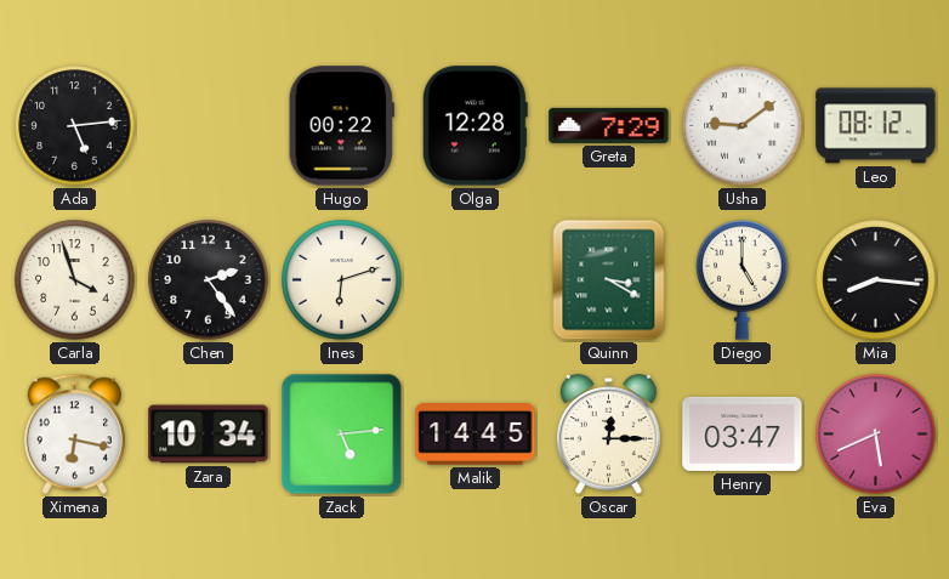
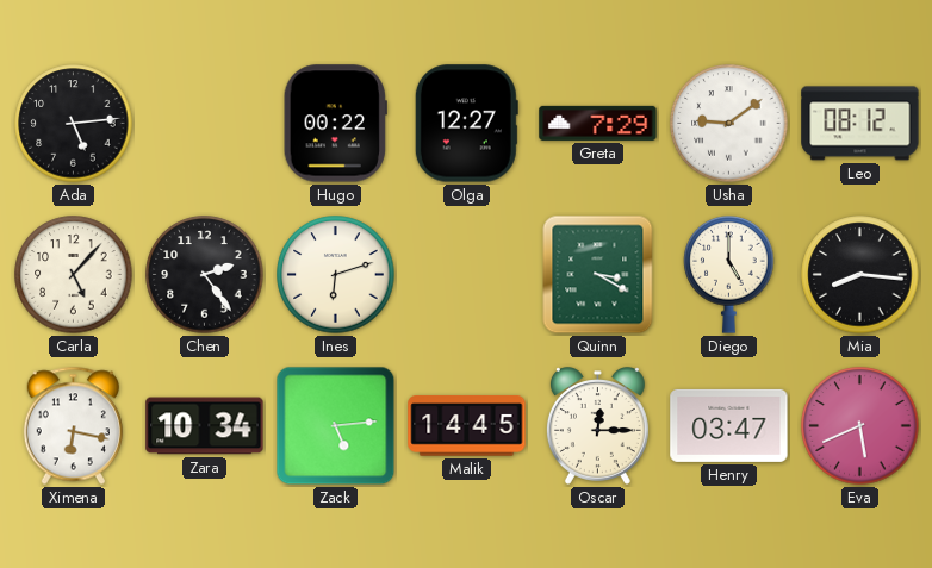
Olga: 12:28 -> 12:27
Carla: 3:57 -> 5:07
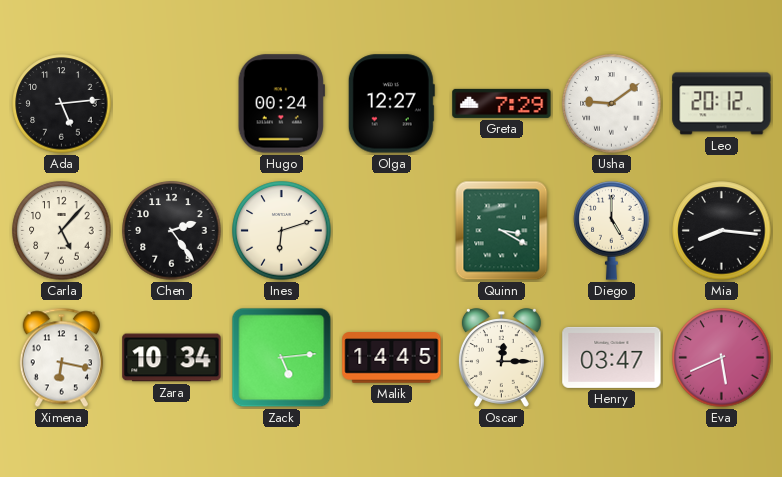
Hugo: 00:22 -> 00:24
Leo: 08:12 -> 20:12
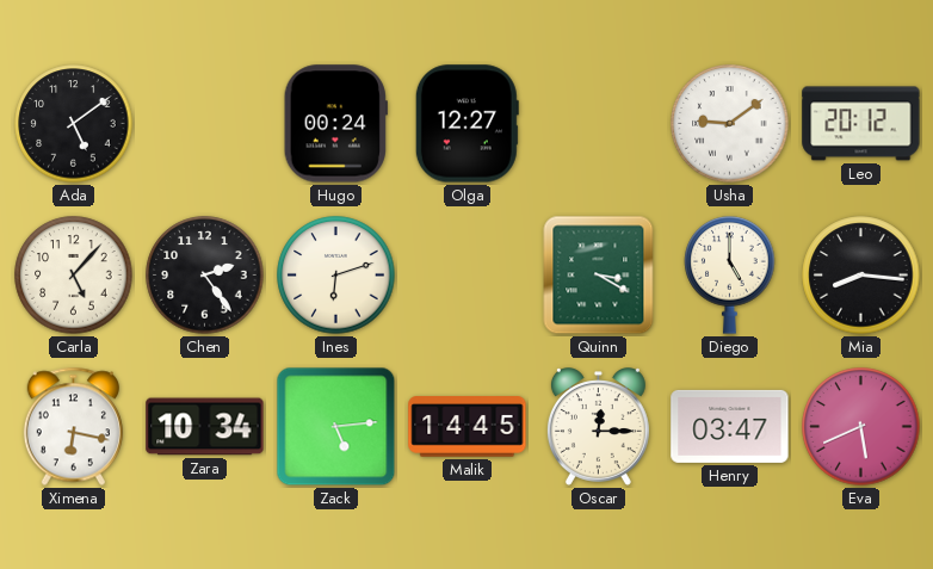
Ada: 5:14 -> 5:09
Greta: 7:29 -> none
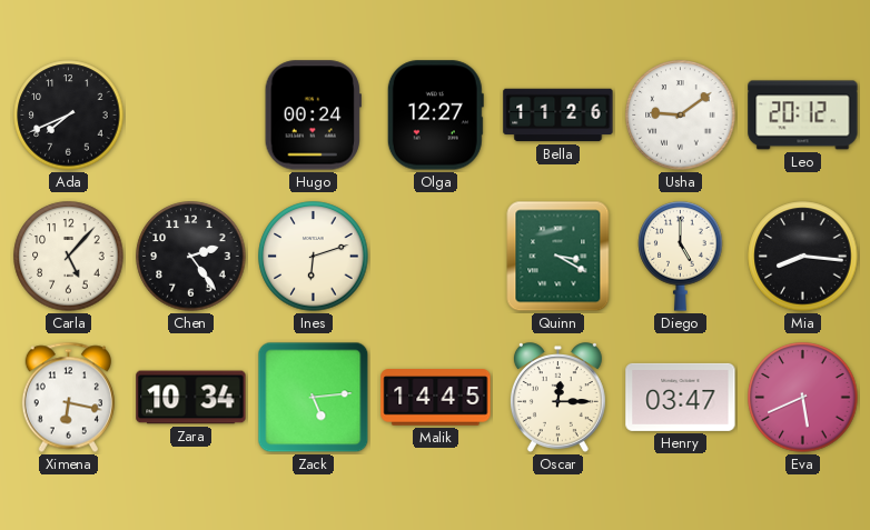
Ada: 5:09 -> 7:41
Bella: none -> 11:26
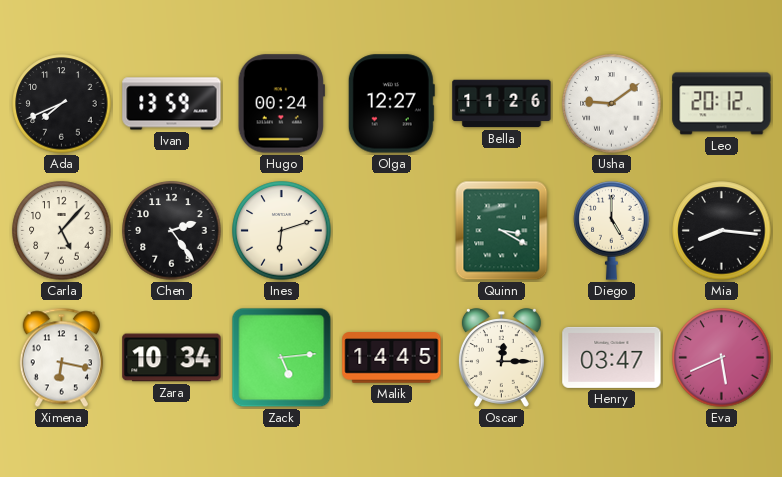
Ivan: none -> 13:59
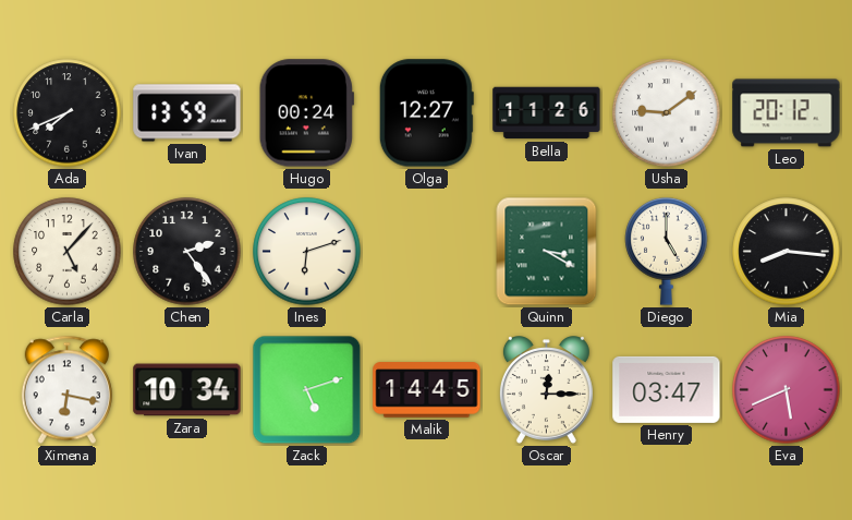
Zack: 5:14 -> 5:12
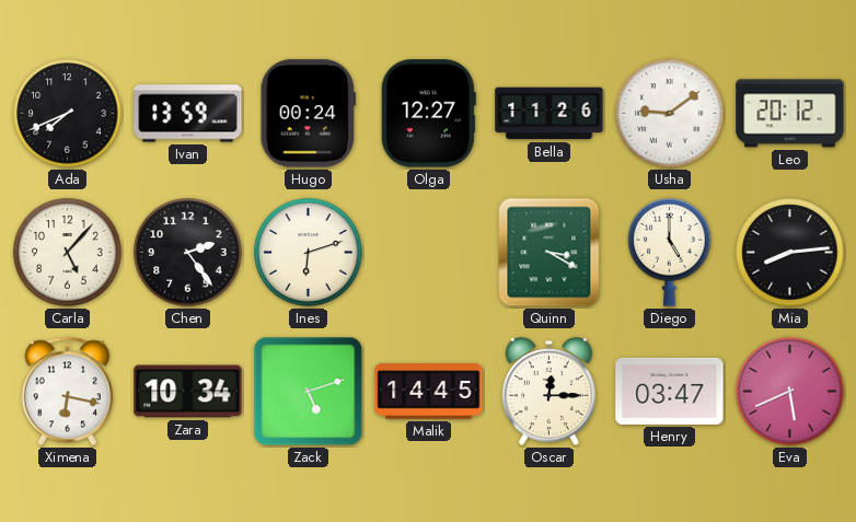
Mia: 8:16 -> 8:14
